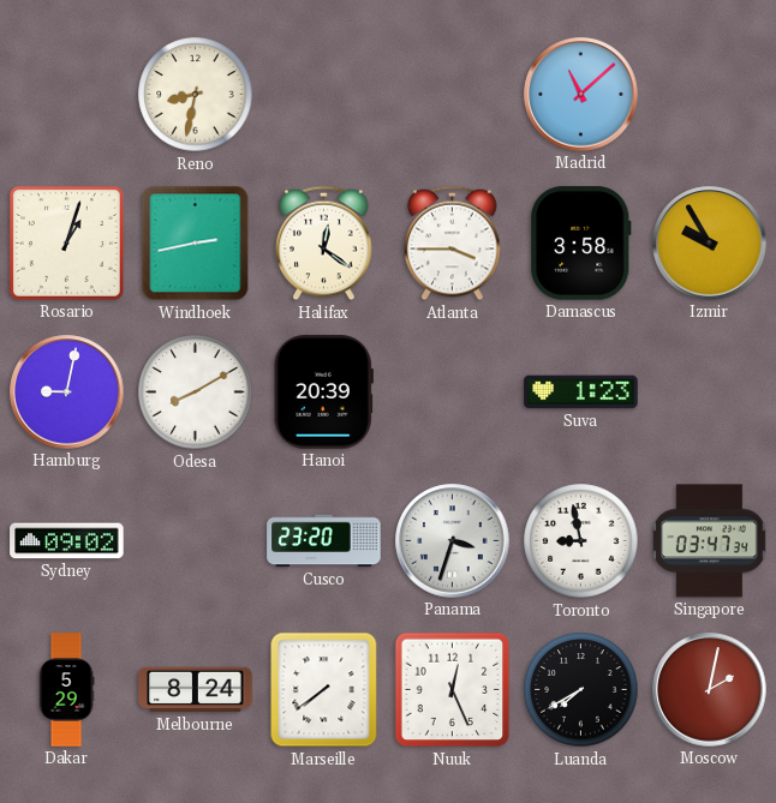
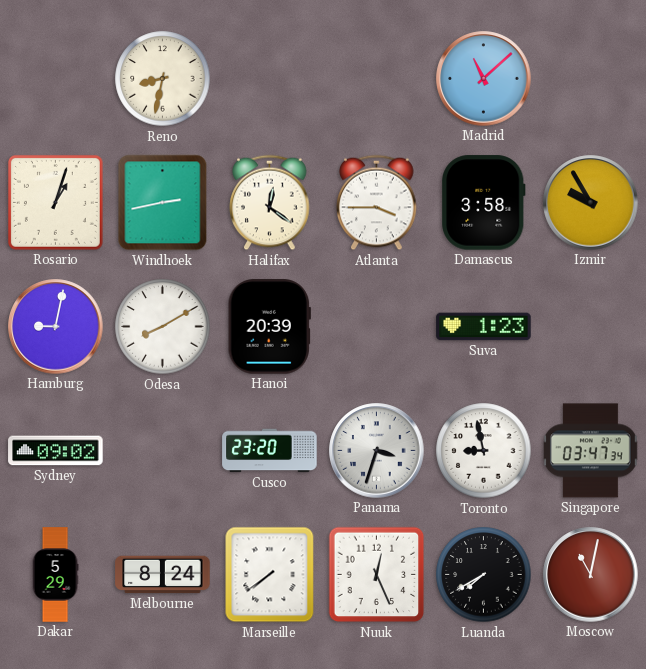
Moscow: 2:02 -> 11:02
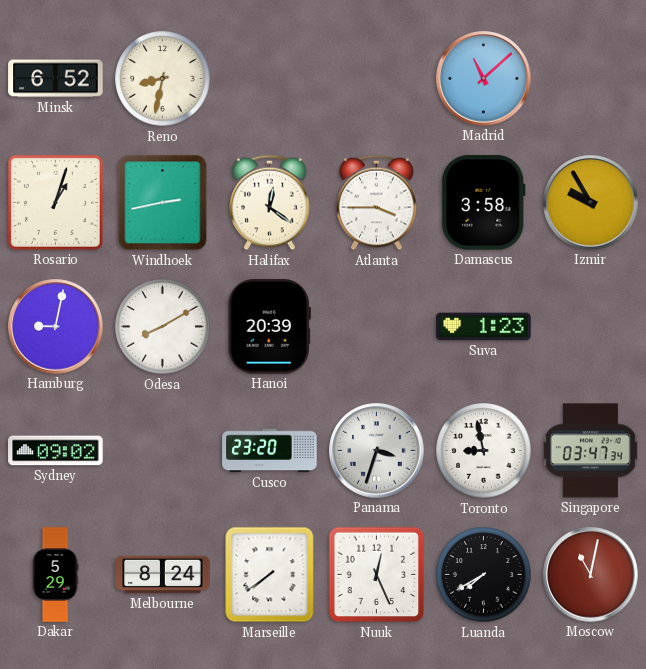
Minsk: none -> 6:52
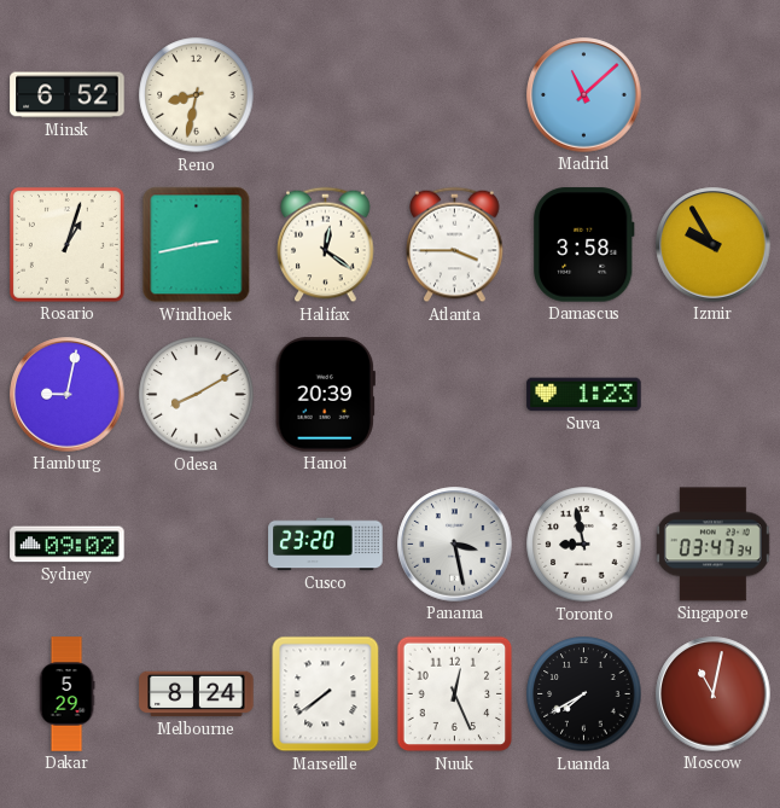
Panama: 3:33 -> 3:28
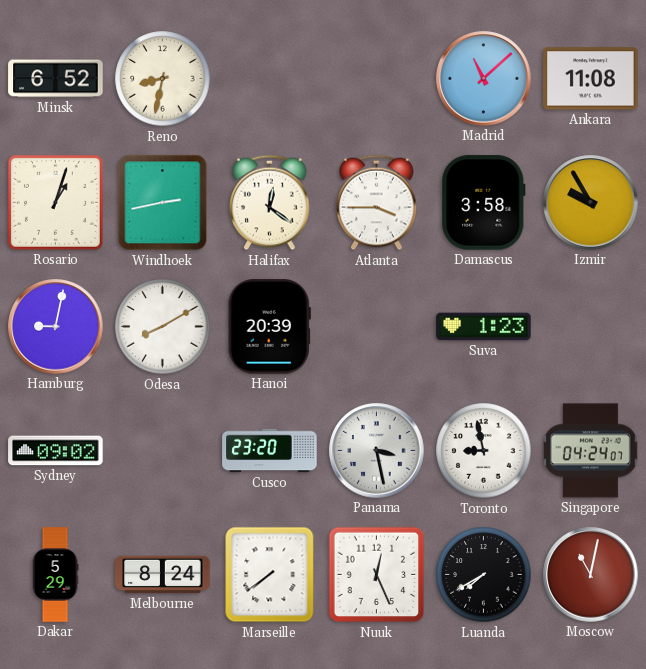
Ankara: none -> 11:08
Singapore: 03:47 -> 04:24
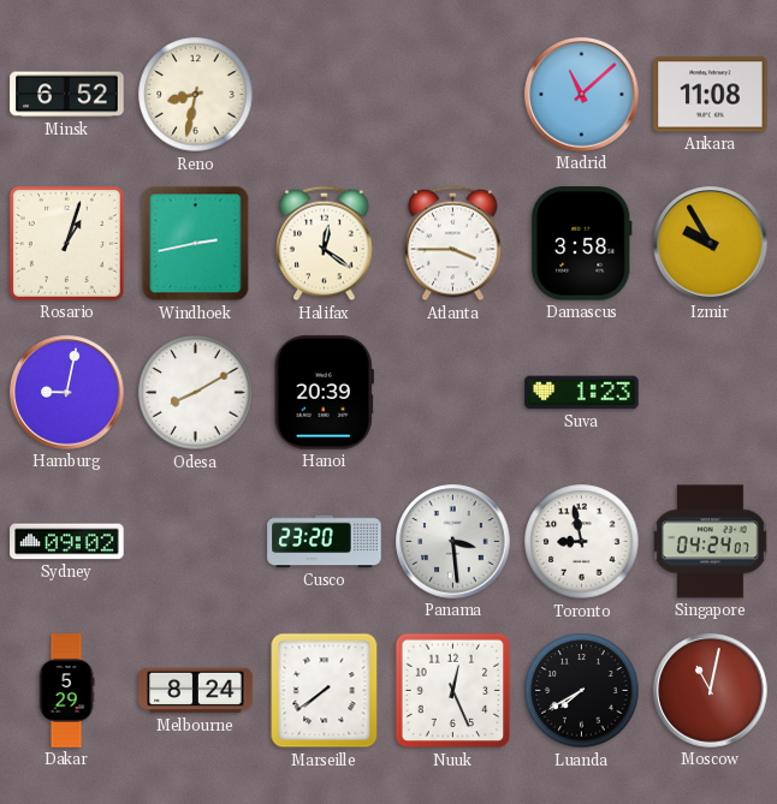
Panama: 3:28 -> 3:29
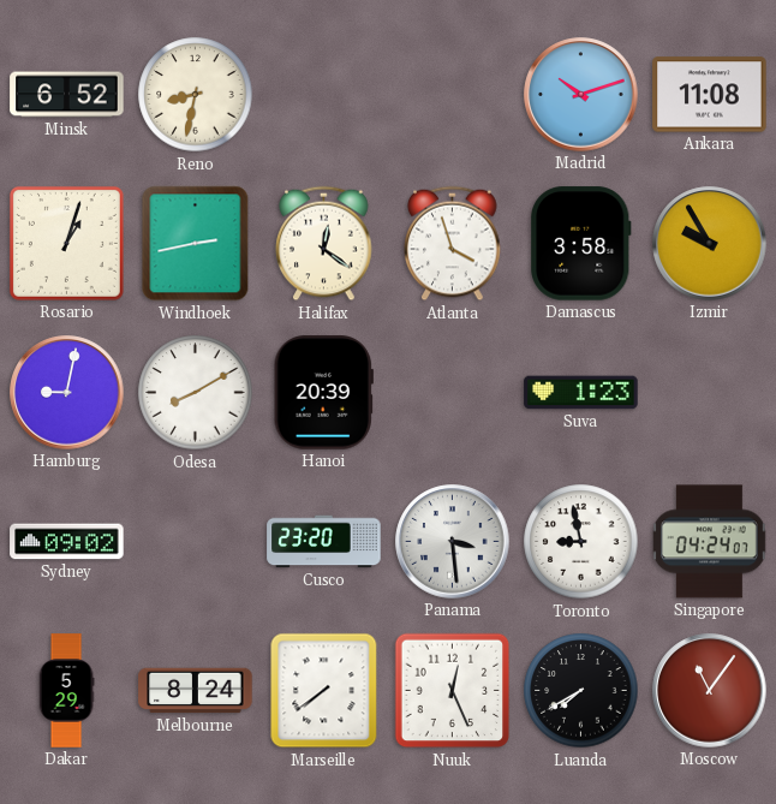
Madrid: 11:08 -> 10:12
Atlanta: 3:45 -> 3:57
Moscow: 11:02 -> 11:06
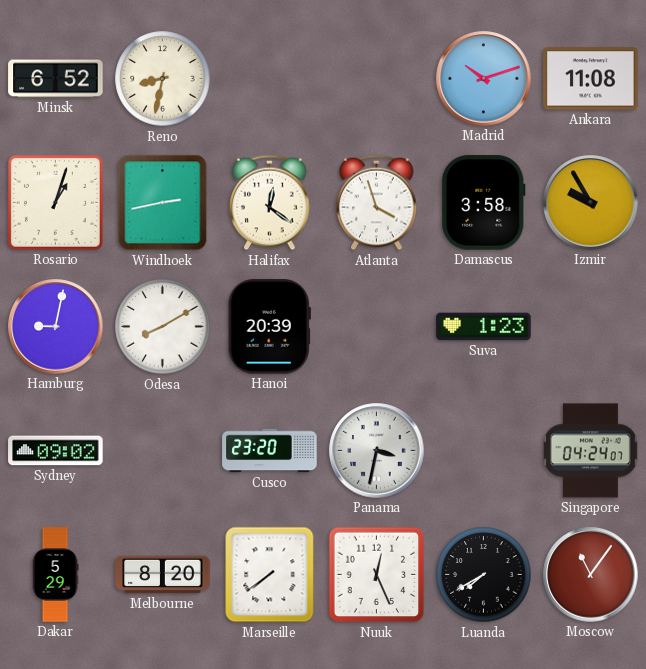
Panama: 3:29 -> 3:32
Toronto: 8:58 -> none
Melbourne: 8:24 -> 8:20
